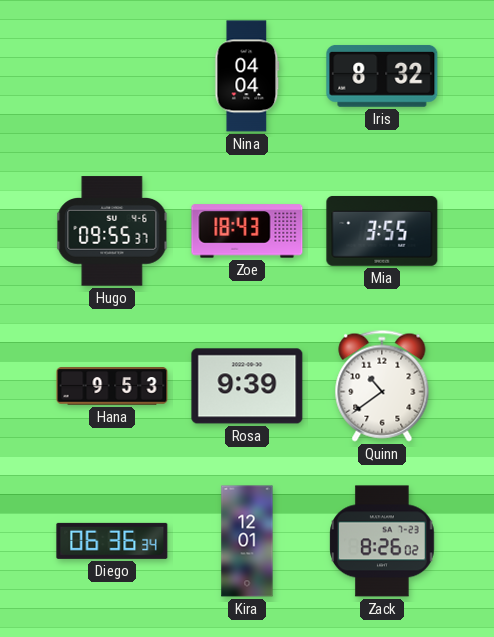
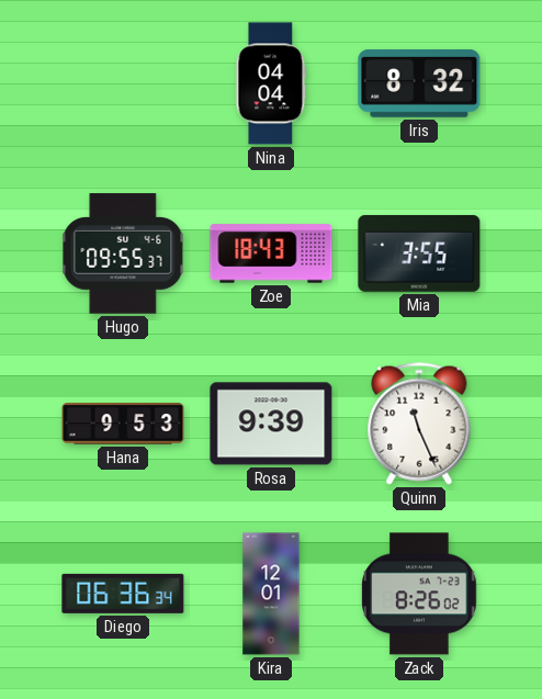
Quinn: 10:39 -> 11:26
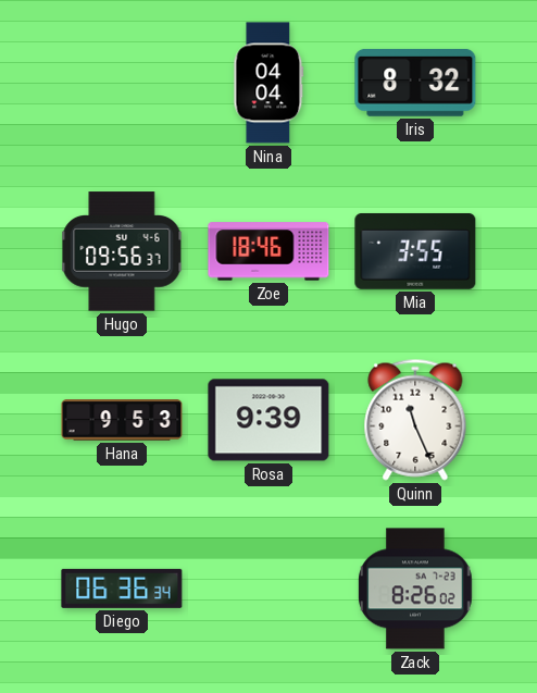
Hugo: 09:55 -> 09:56
Zoe: 18:43 -> 18:46
Kira: 12:01 -> none
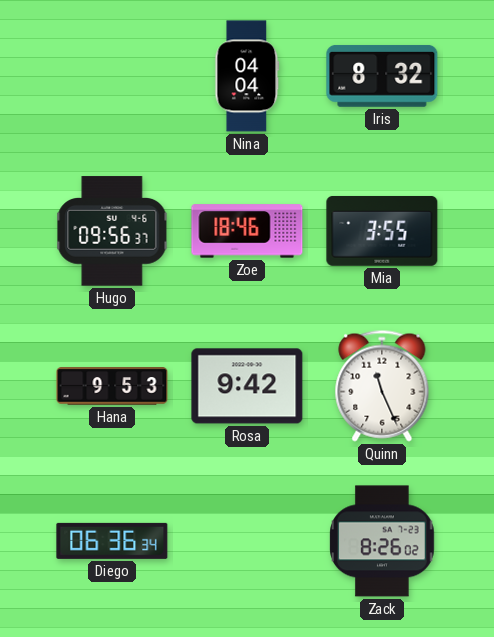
Rosa: 9:39 -> 9:42
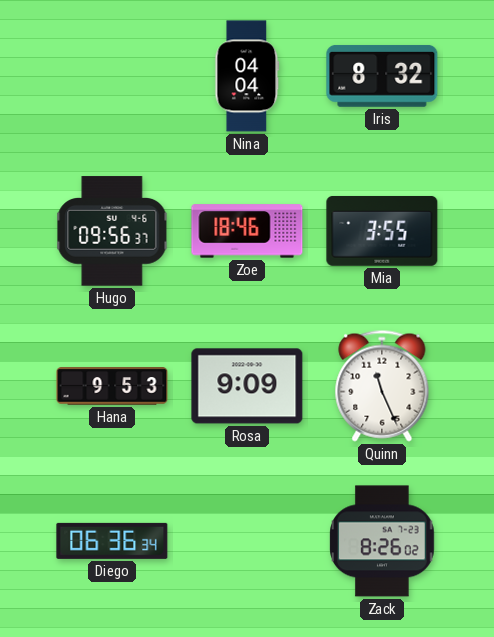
Rosa: 9:42 -> 9:09
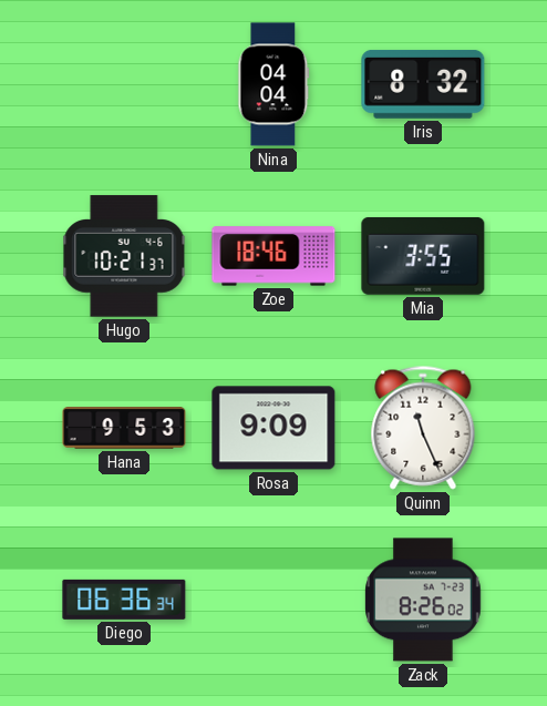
Hugo: 09:56 -> 10:21
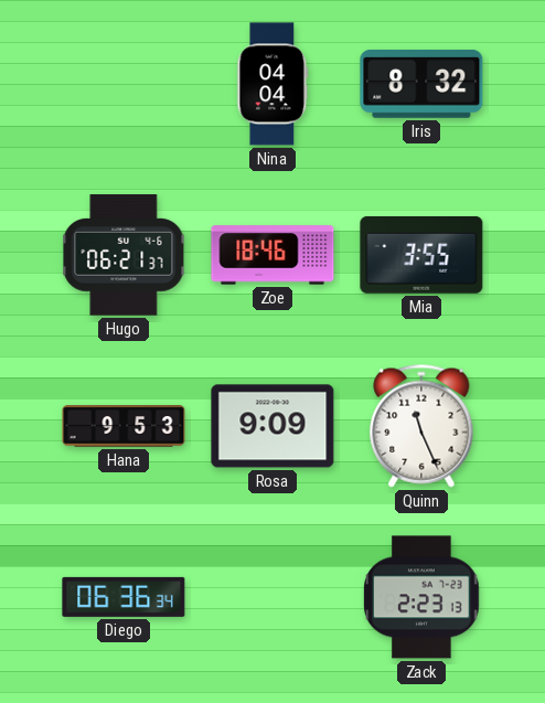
Hugo: 10:21 -> 06:21
Zack: 8:26 -> 2:23
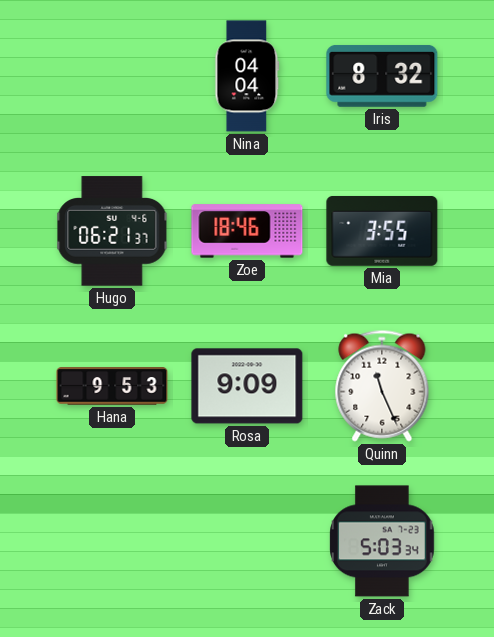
Diego: 06:36 -> none
Zack: 2:23 -> 5:03
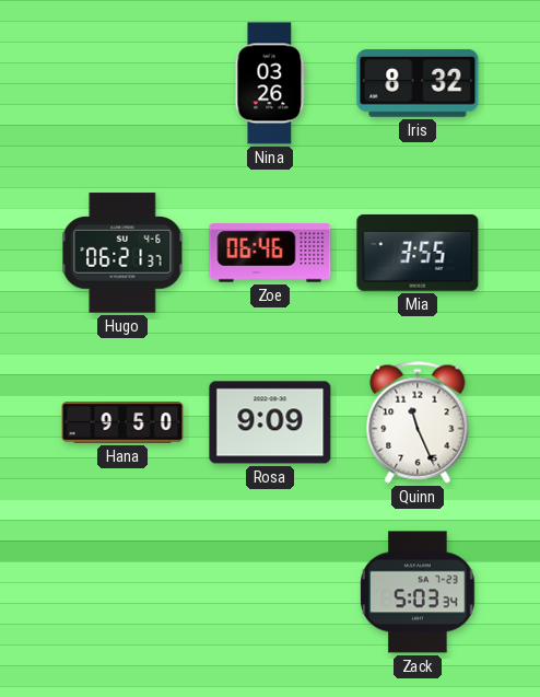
Nina: 04:04 -> 03:26
Zoe: 18:46 -> 06:46
Hana: 9:53 -> 9:50
